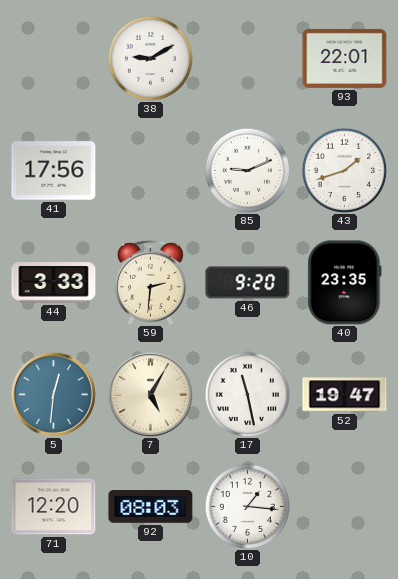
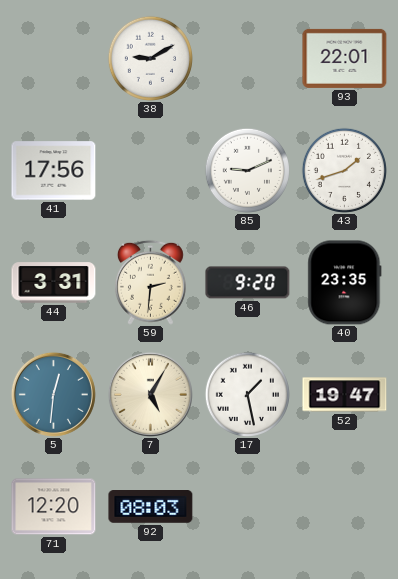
44: 3:33 -> 3:31
17: 11:28 -> 1:28
10: 1:16 -> none
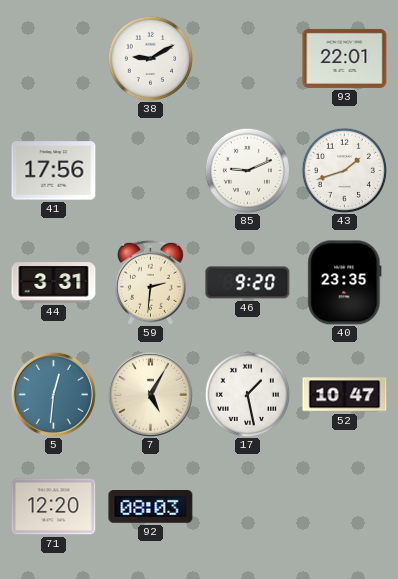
52: 19:47 -> 10:47
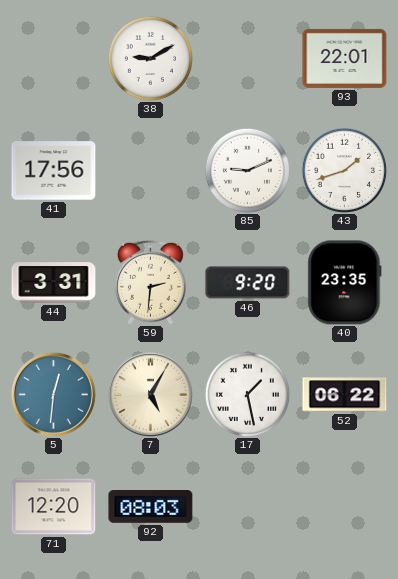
52: 10:47 -> 06:22
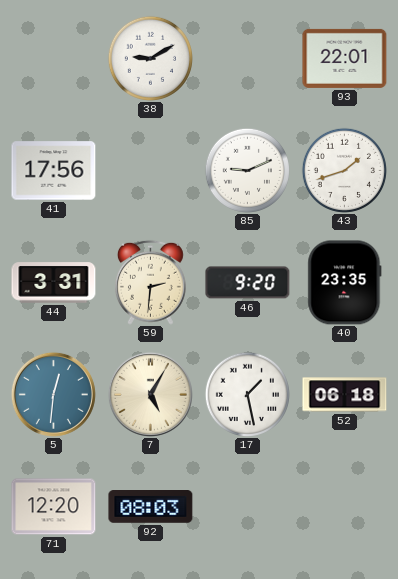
52: 06:22 -> 06:18
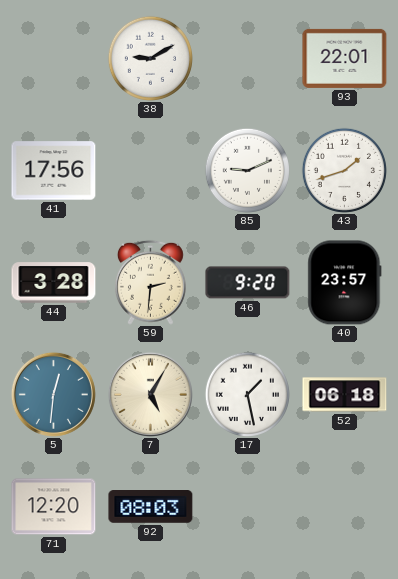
44: 3:31 -> 3:28
40: 23:35 -> 23:57
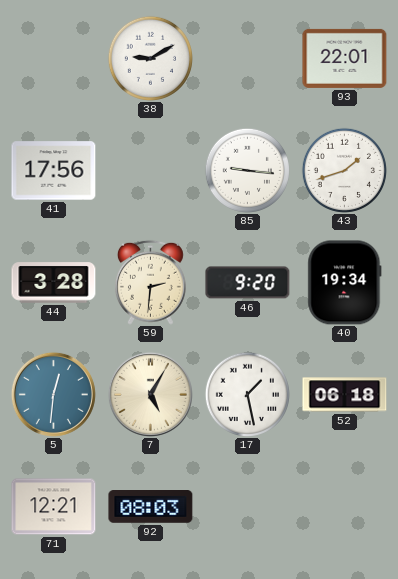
85: 9:11 -> 9:16
40: 23:57 -> 19:34
71: 12:20 -> 12:21
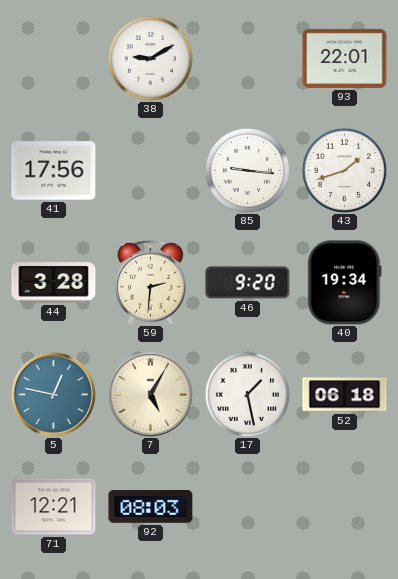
5: 12:31 -> 12:47
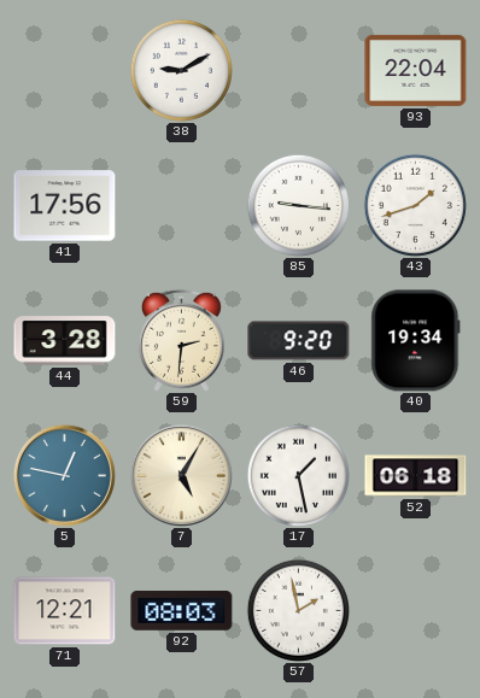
93: 22:01 -> 22:04
57: none -> 1:58
